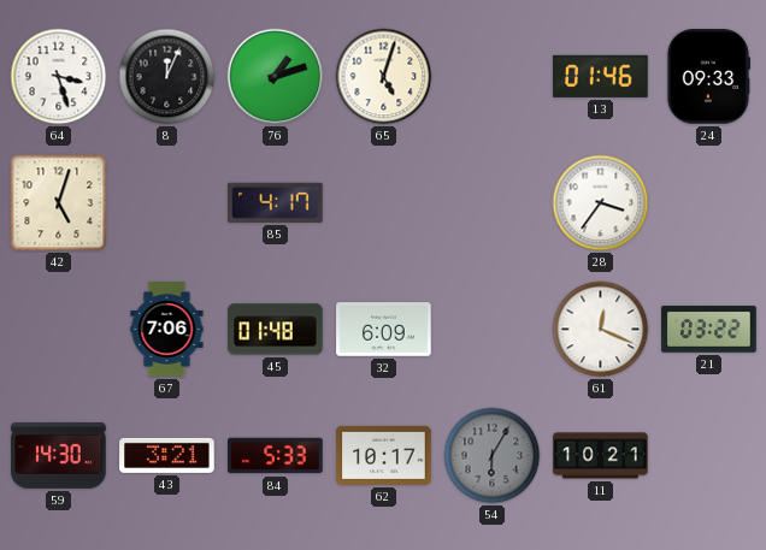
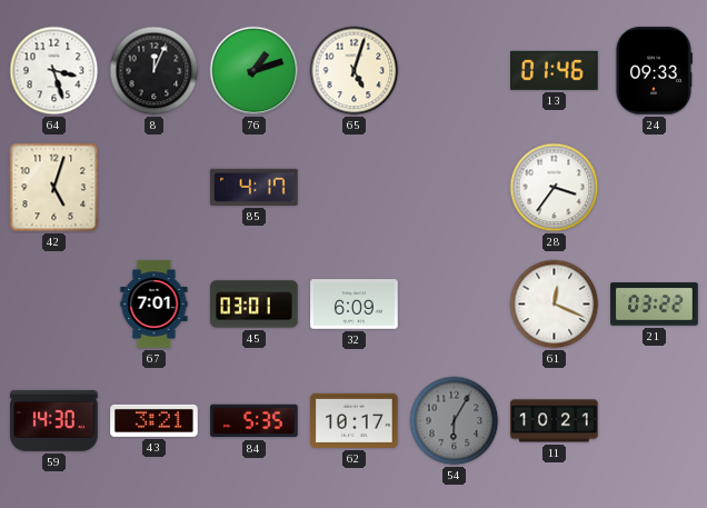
67: 7:06 -> 7:01
45: 01:48 -> 03:01
84: 5:33 -> 5:35
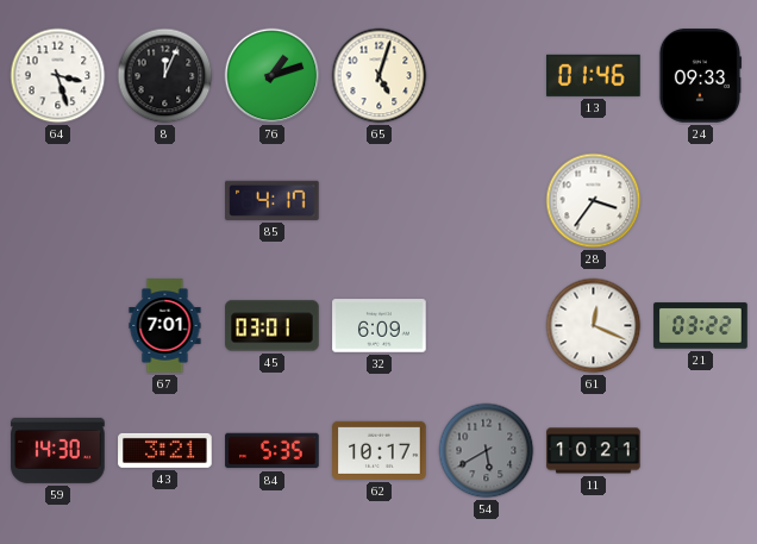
42: 5:03 -> none
54: 6:05 -> 5:40
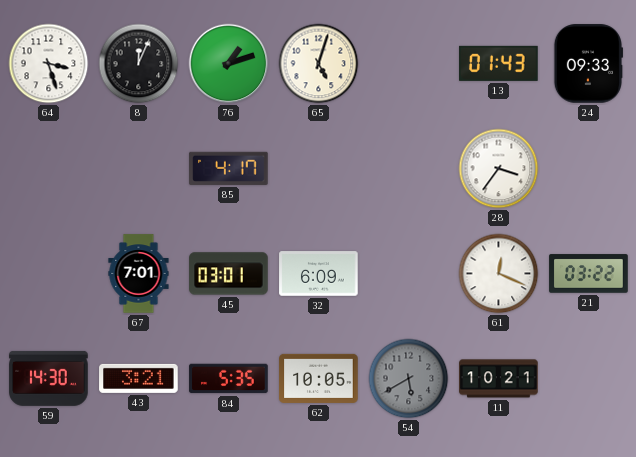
13: 01:46 -> 01:43
62: 10:17 -> 10:05
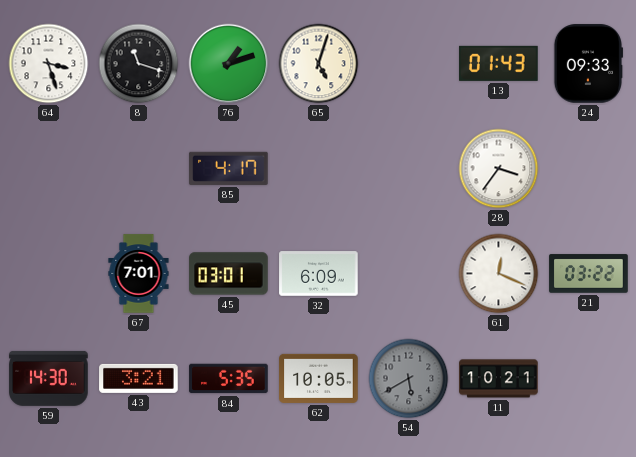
8: 12:04 -> 11:18
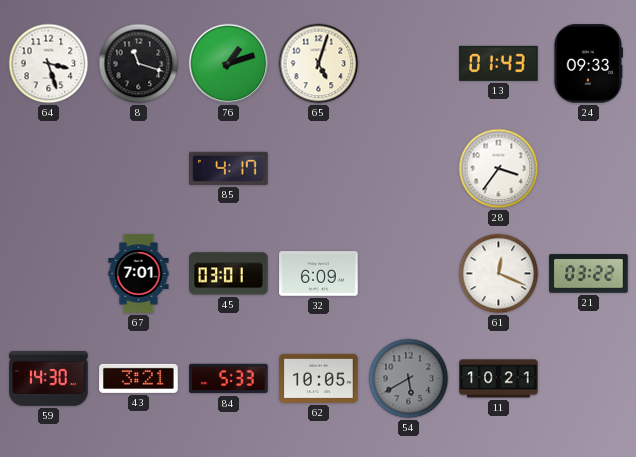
84: 5:35 -> 5:33
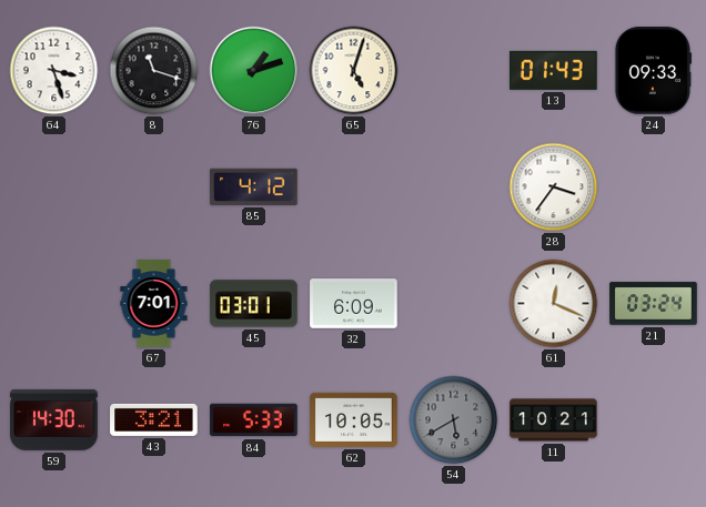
85: 4:17 -> 4:12
21: 03:22 -> 03:24
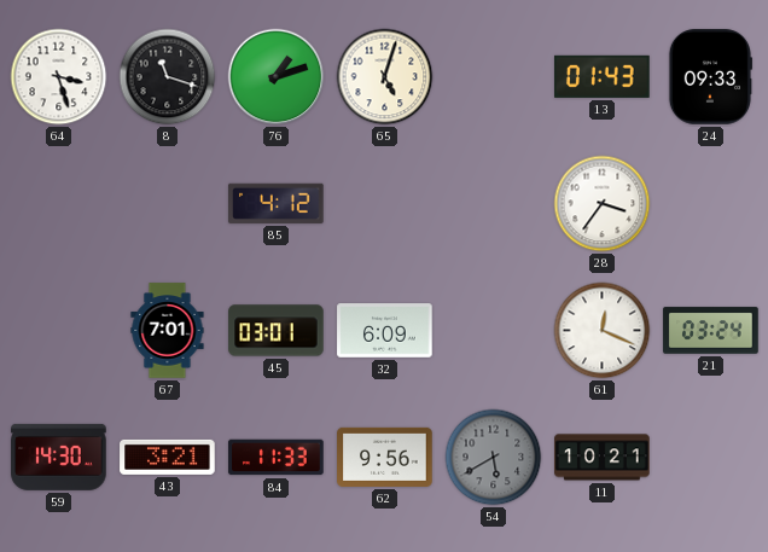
84: 5:33 -> 11:33
62: 10:05 -> 9:56
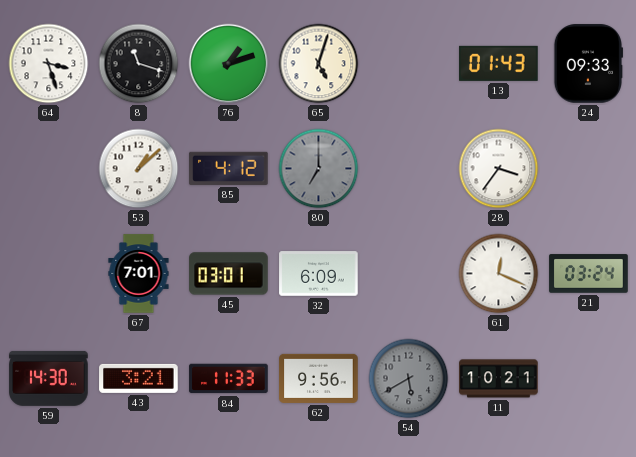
53: none -> 1:08
80: none -> 7:00
